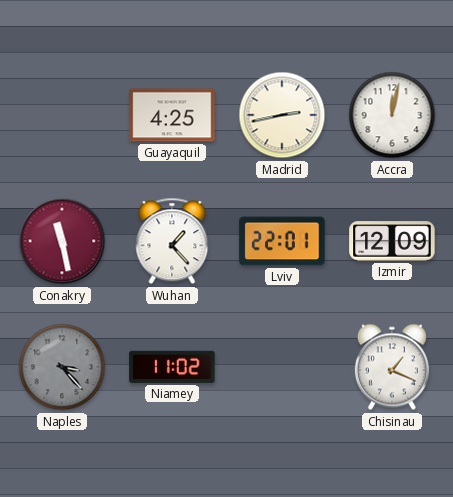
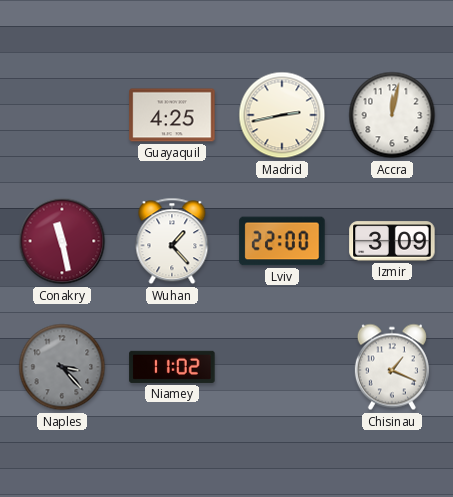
Lviv: 22:01 -> 22:00
Izmir: 12:09 -> 3:09
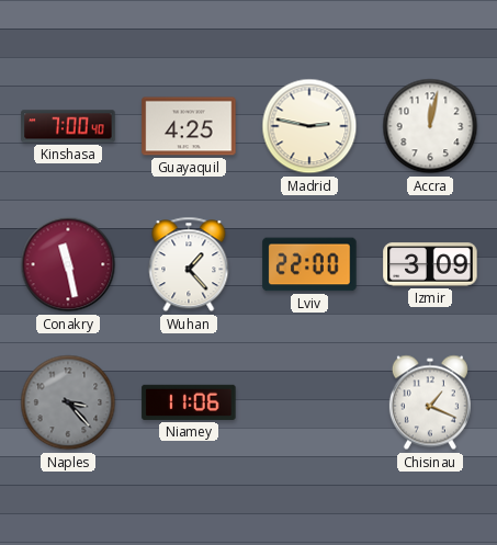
Kinshasa: none -> 7:00
Madrid: 2:43 -> 2:47
Niamey: 11:02 -> 11:06
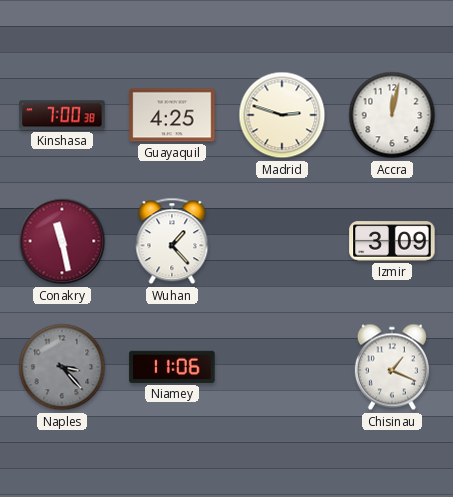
Kinshasa: 7:00:40 -> 7:00:38
Madrid: 2:47 -> 2:48
Lviv: 22:00 -> none
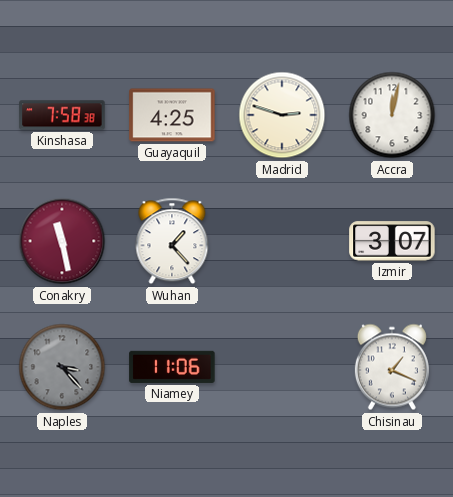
Kinshasa: 7:00 -> 7:58
Izmir: 3:09 -> 3:07
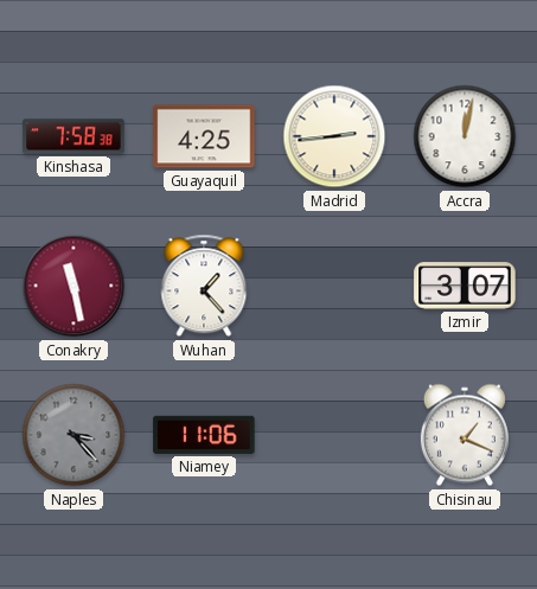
Madrid: 2:48 -> 2:44
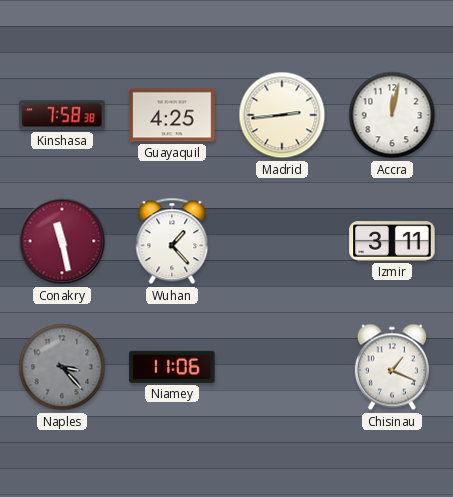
Izmir: 3:07 -> 3:11
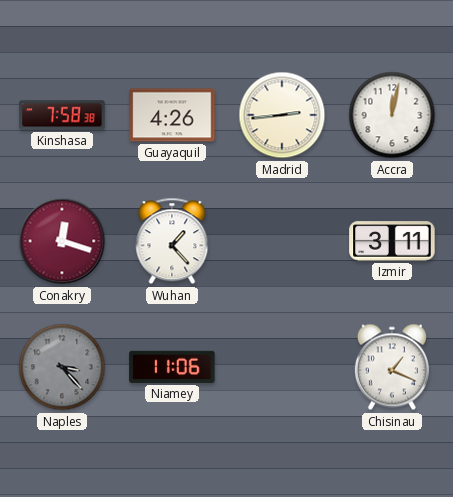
Guayaquil: 4:25 -> 4:26
Conakry: 11:28 -> 12:18
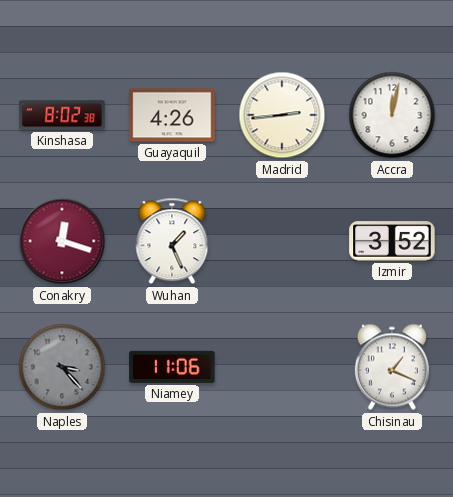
Kinshasa: 7:58 -> 8:02
Wuhan: 1:23 -> 1:26
Izmir: 3:11 -> 3:52
